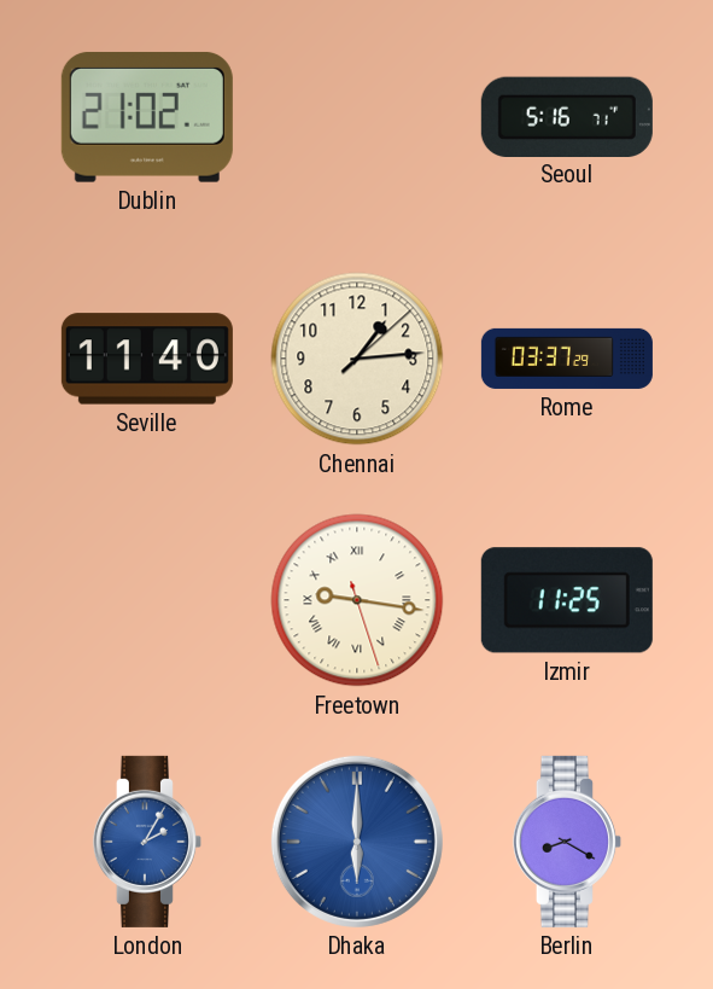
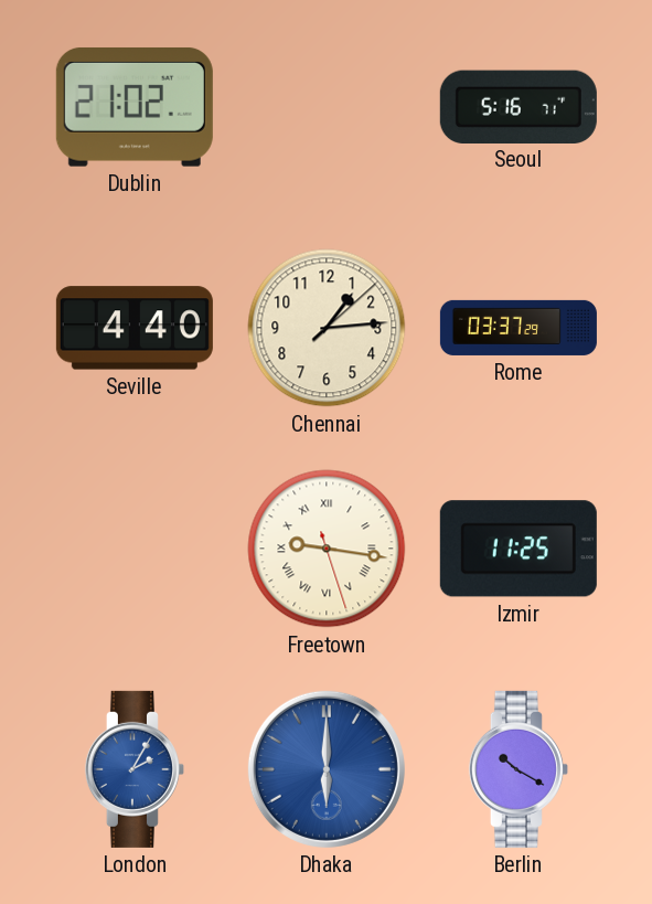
Seville: 11:40 -> 4:40
Berlin: 8:20 -> 10:20
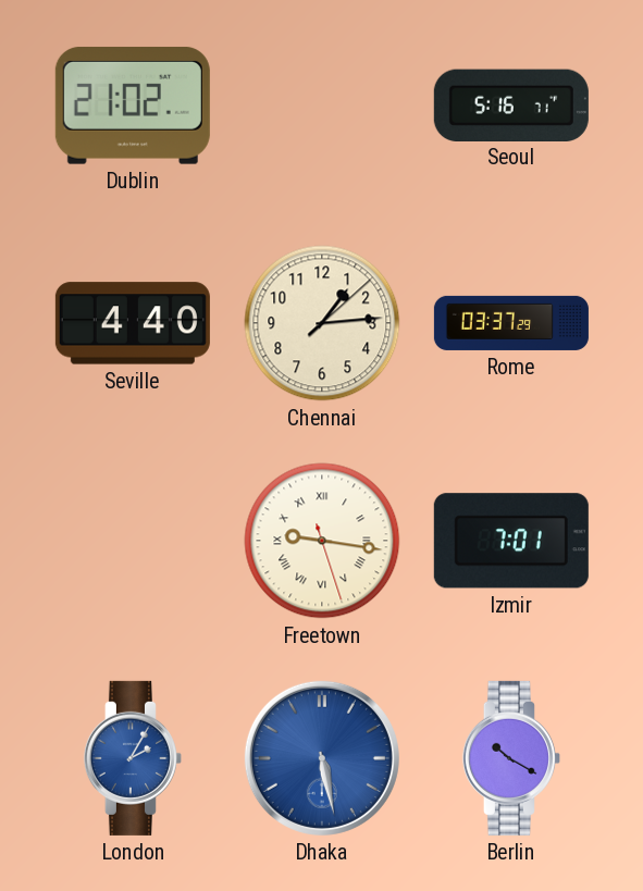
Izmir: 11:25 -> 7:01
Dhaka: 6:00 -> 5:28
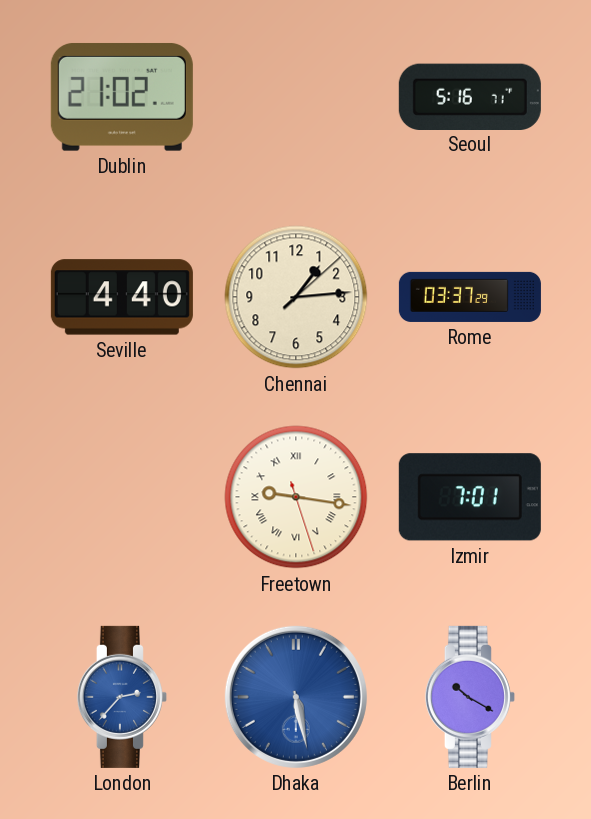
London: 2:05 -> 2:37
